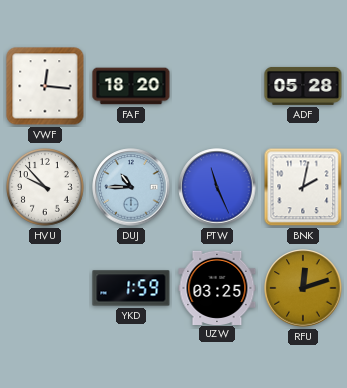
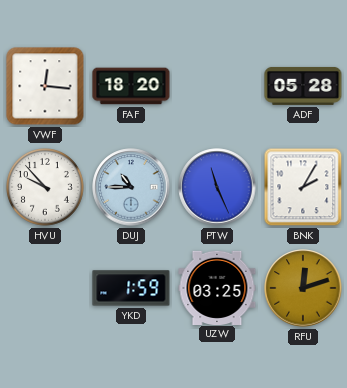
BNK: 2:02 -> 2:05
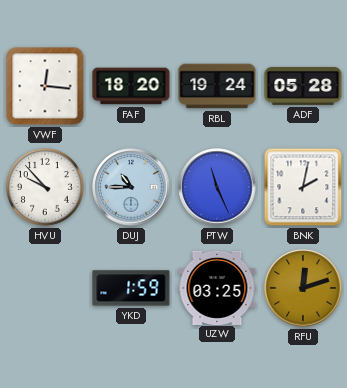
RBL: none -> 19:24
BNK: 2:05 -> 2:02
